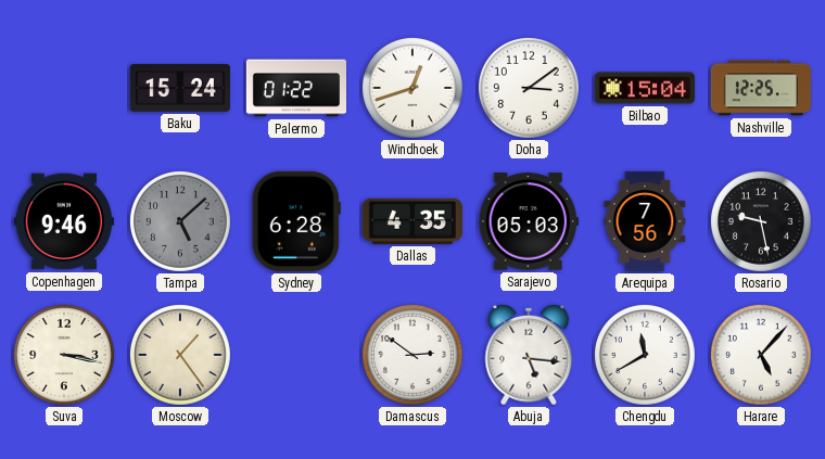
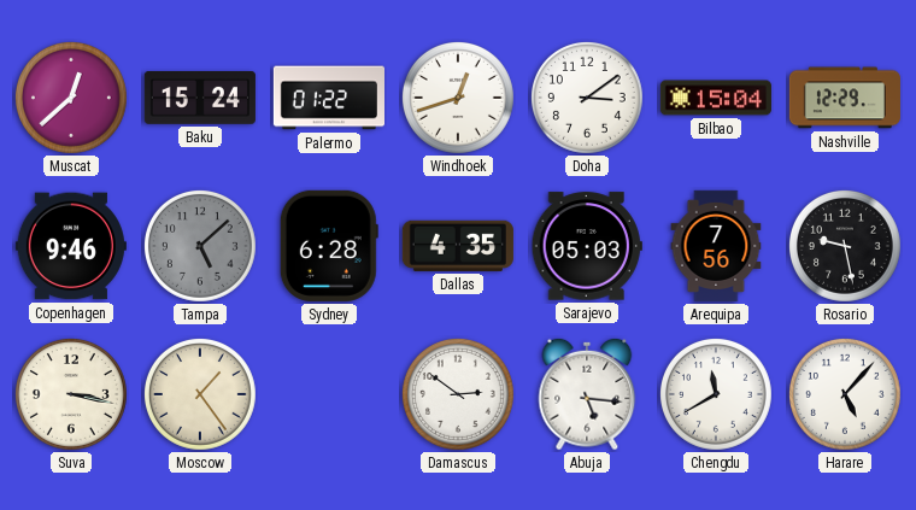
Muscat: none -> 12:38
Nashville: 12:25 -> 12:29
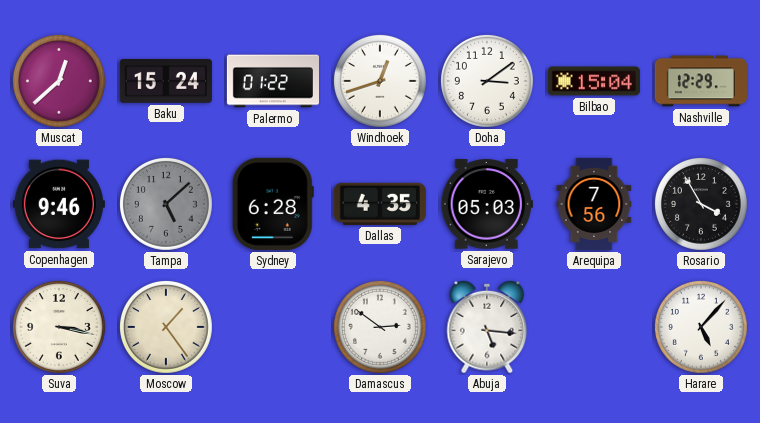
Rosario: 9:28 -> 3:55
Chengdu: 11:40 -> none
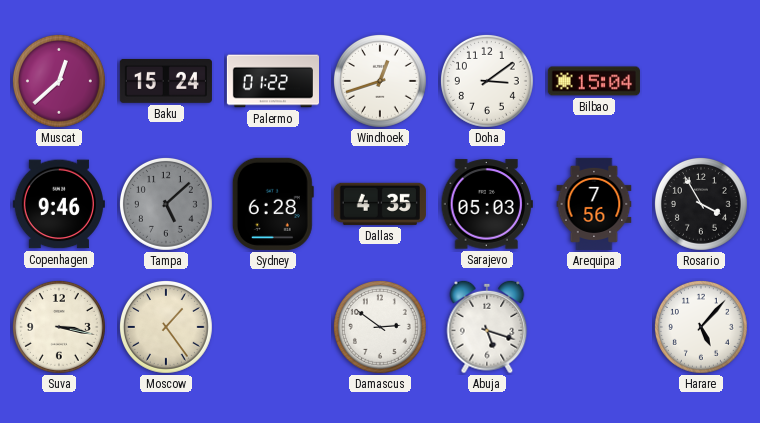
Nashville: 12:29 -> none
Abuja: 5:16 -> 5:18
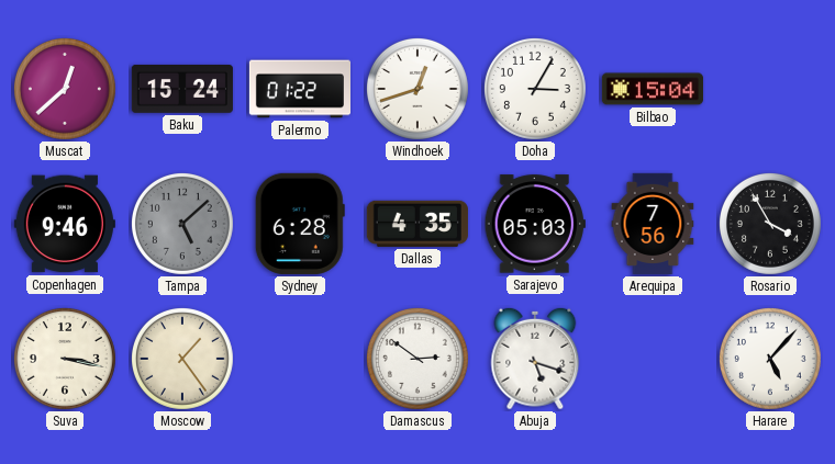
Doha: 3:09 -> 3:05
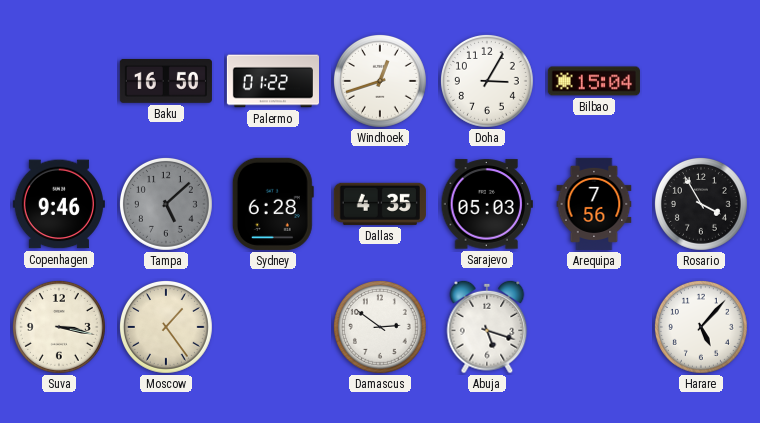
Muscat: 12:38 -> none
Baku: 15:24 -> 16:50
